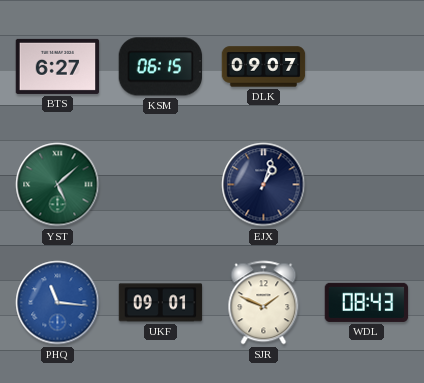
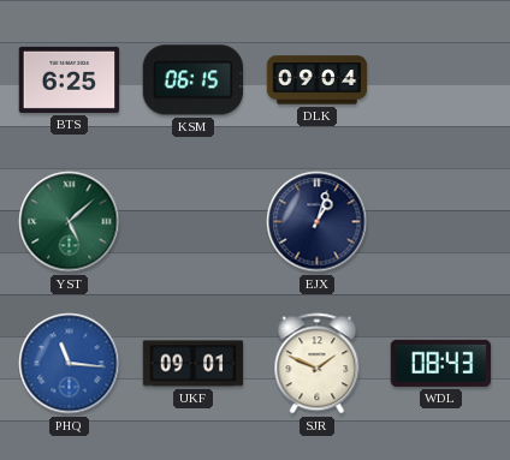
BTS: 6:27 -> 6:25
DLK: 09:07 -> 09:04
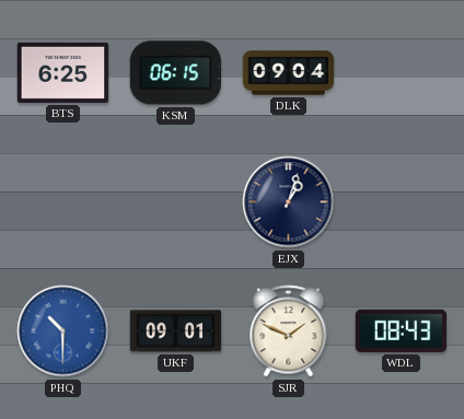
YST: 5:08 -> none
PHQ: 11:16 -> 10:30
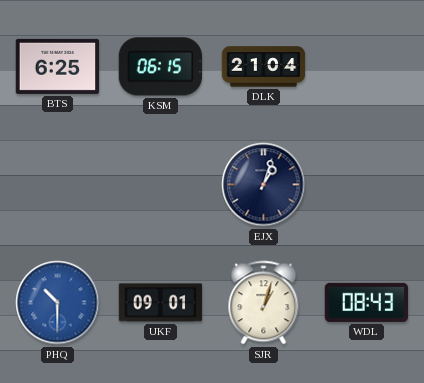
DLK: 09:04 -> 21:04
SJR: 1:49 -> 1:03
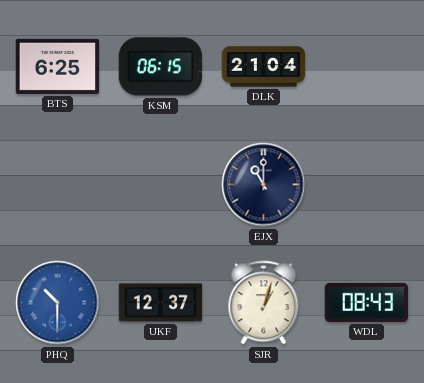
EJX: 1:03 -> 11:00
UKF: 09:01 -> 12:37
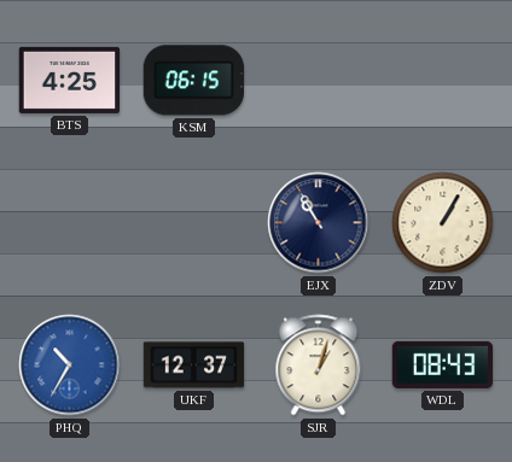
BTS: 6:25 -> 4:25
DLK: 21:04 -> none
EJX: 11:00 -> 10:55
ZDV: none -> 1:05
PHQ: 10:30 -> 10:35
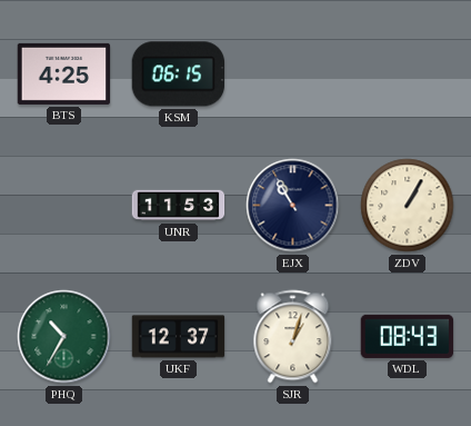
UNR: none -> 11:53
PHQ dial: blue -> green
